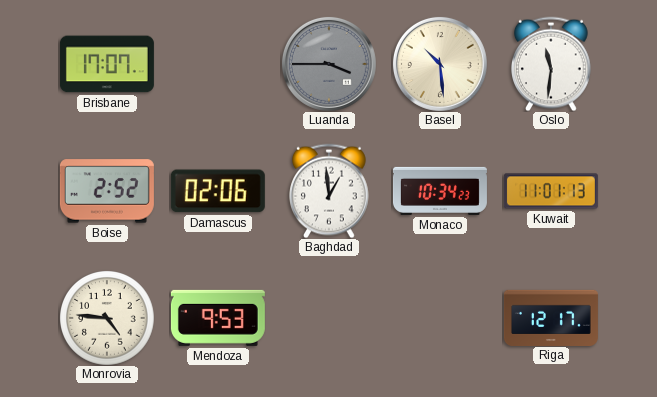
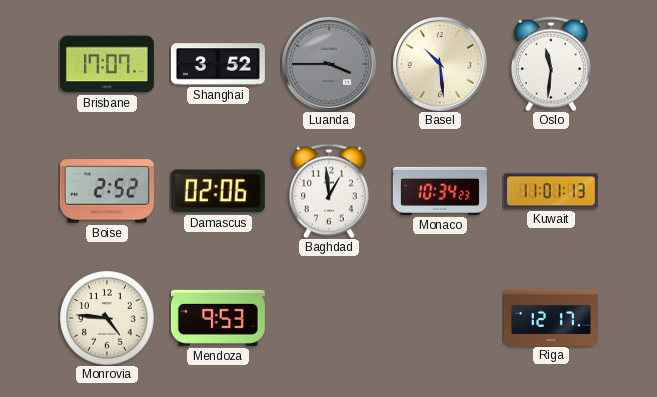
Shanghai: none -> 3:52
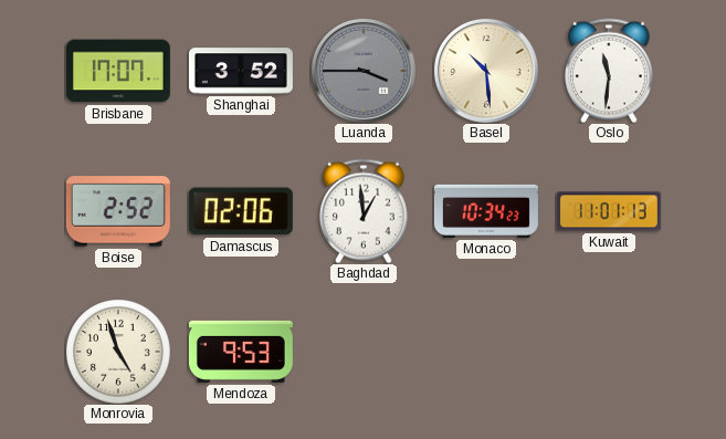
Monrovia: 4:46 -> 4:57
Riga: 12:17 -> none
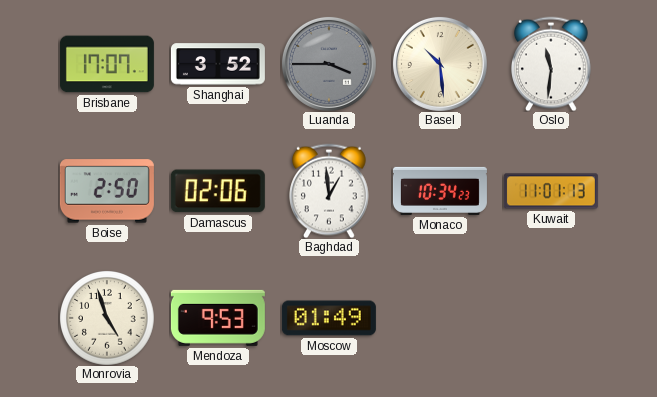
Boise: 2:52 -> 2:50
Moscow: none -> 01:49
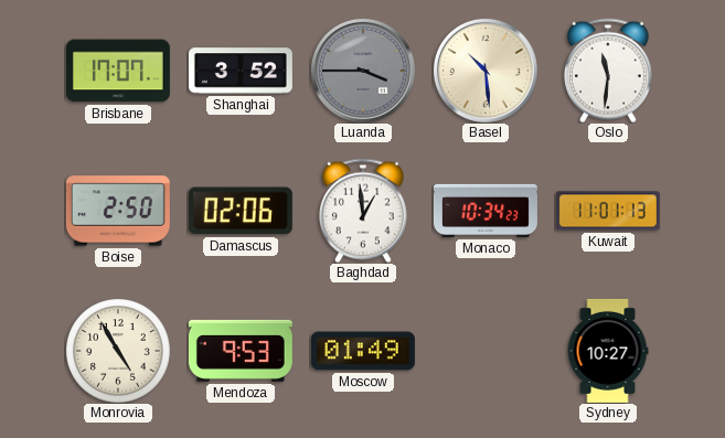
Monrovia: 4:57 -> 4:55
Sydney: none -> 10:27
